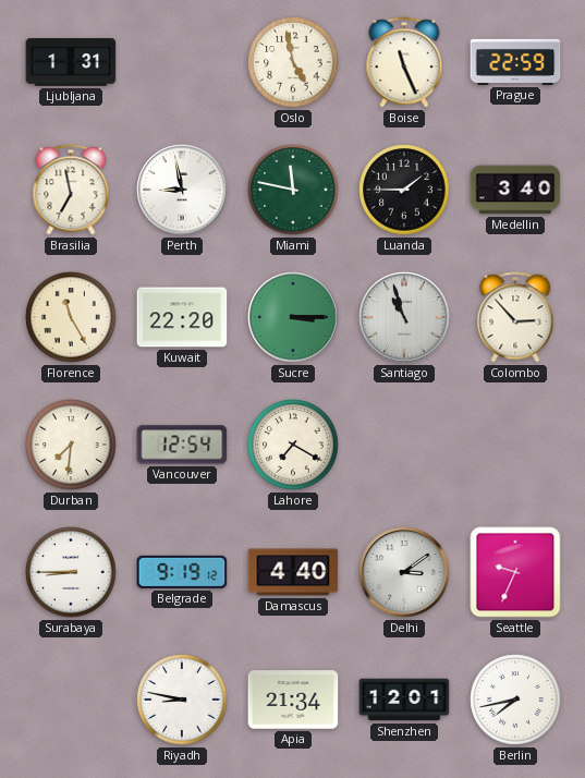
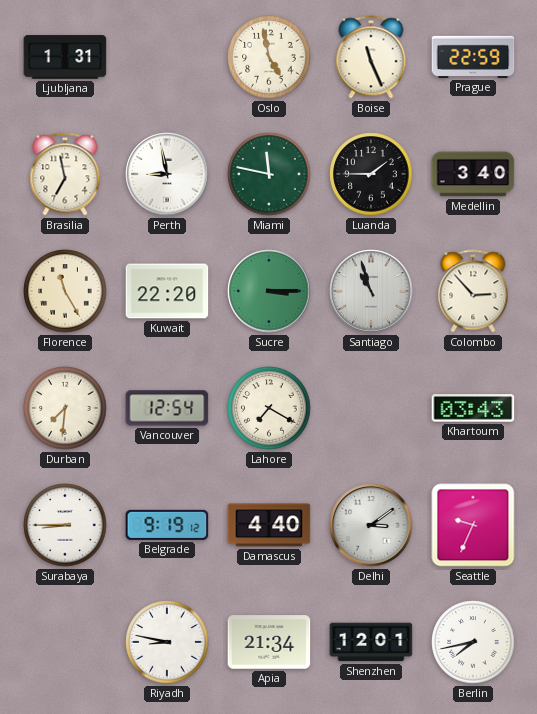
Khartoum: none -> 03:43
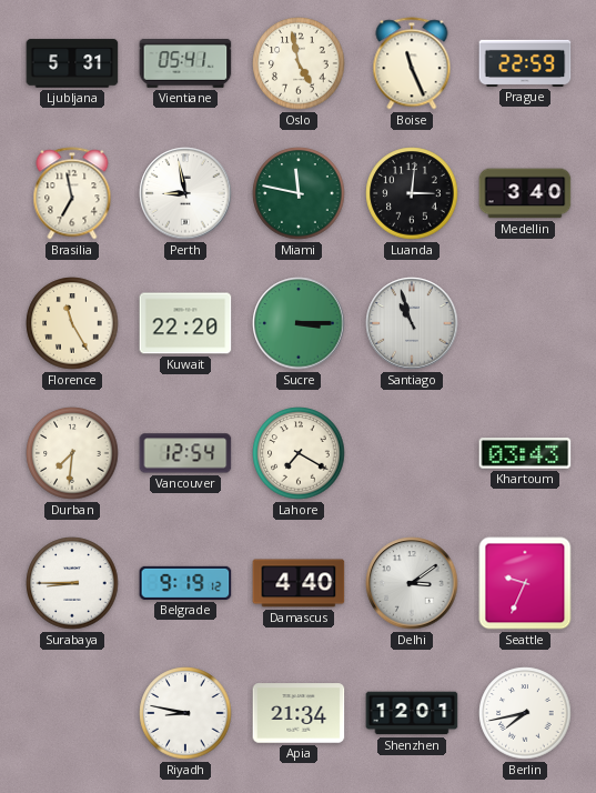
Ljubljana: 1:31 -> 5:31
Vientiane: none -> 05:41
Luanda: 1:45 -> 3:01
Colombo: 2:53 -> none
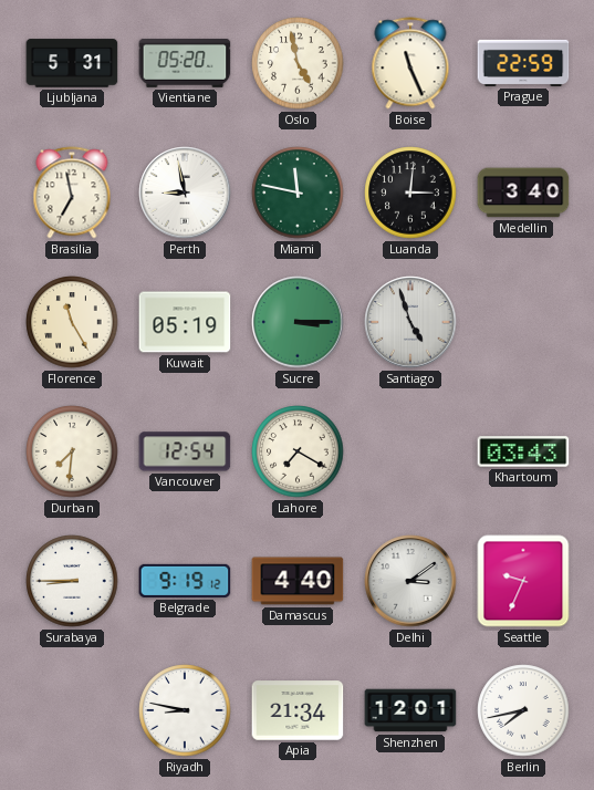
Vientiane: 05:41 -> 05:20
Kuwait: 22:20 -> 05:19
Santiago: 10:57 -> 4:57
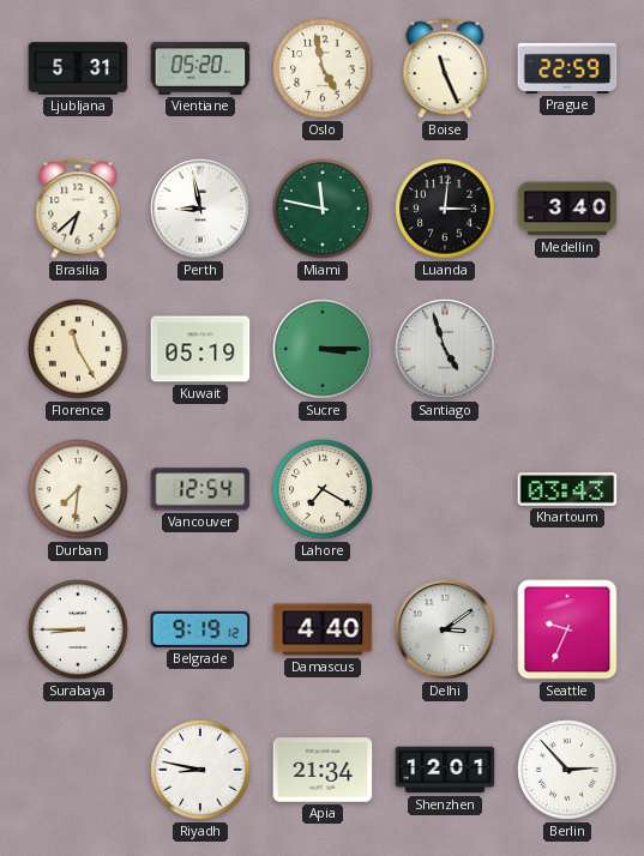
Brasilia: 6:58 -> 6:38
Berlin: 7:43 -> 2:53
